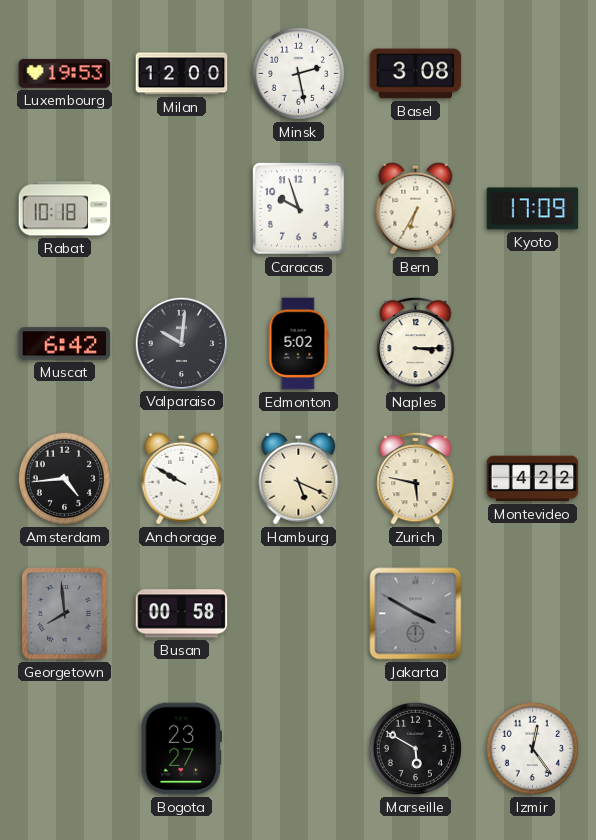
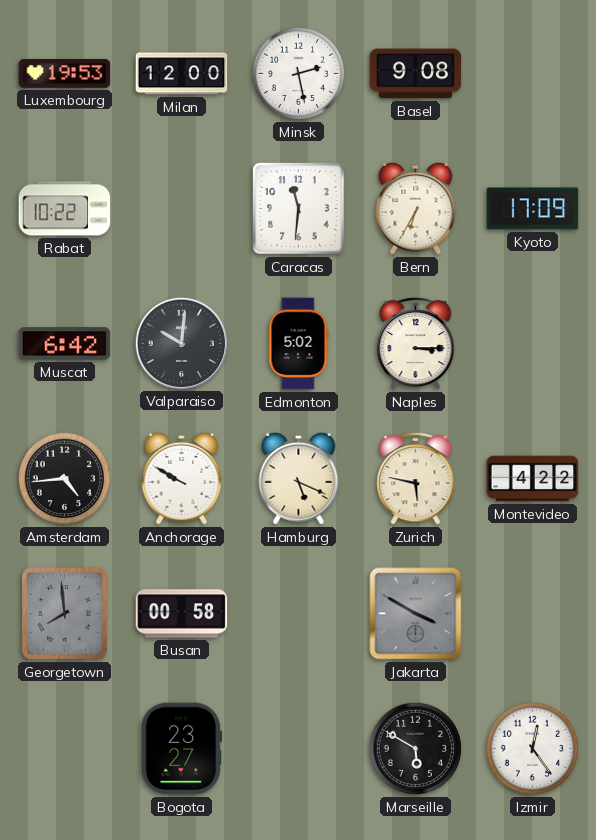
Basel: 3:08 -> 9:08
Rabat: 10:18 -> 10:22
Caracas: 9:57 -> 11:31
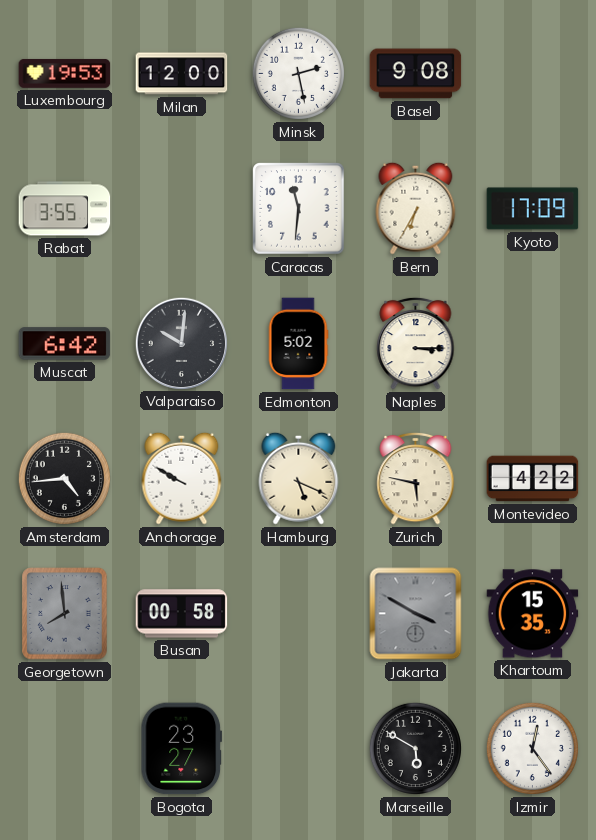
Rabat: 10:22 -> 3:55
Khartoum: none -> 15:35
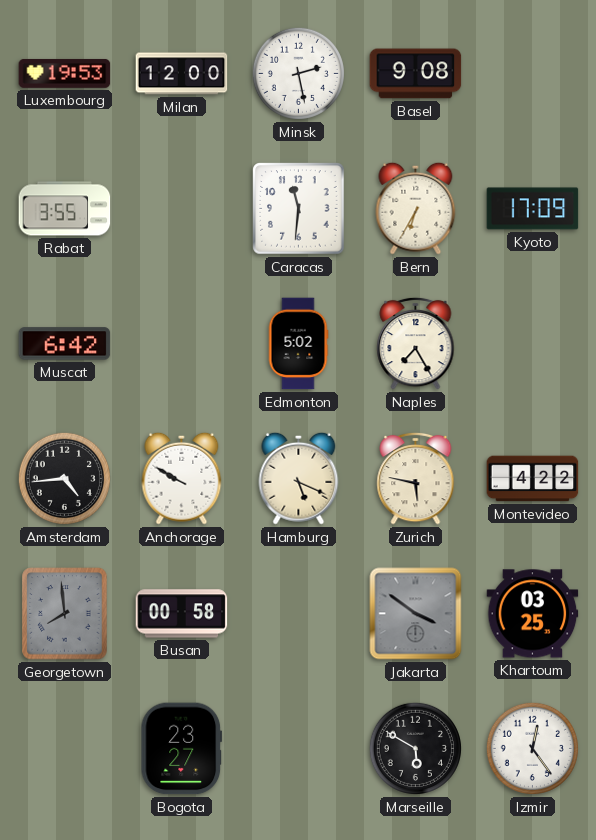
Valparaiso: 10:01 -> none
Naples: 3:15 -> 7:25
Jakarta: 3:50 -> 3:51
Khartoum: 15:35 -> 03:25
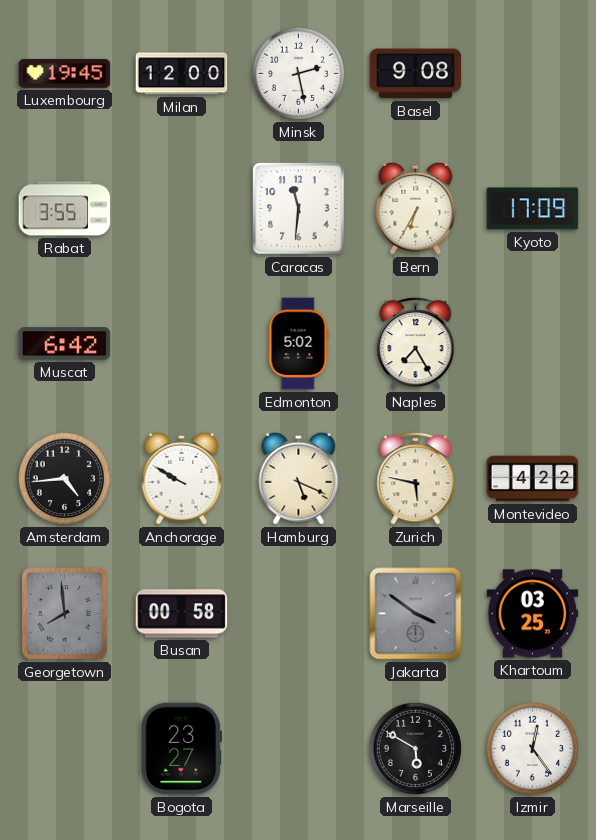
Luxembourg: 19:53 -> 19:45
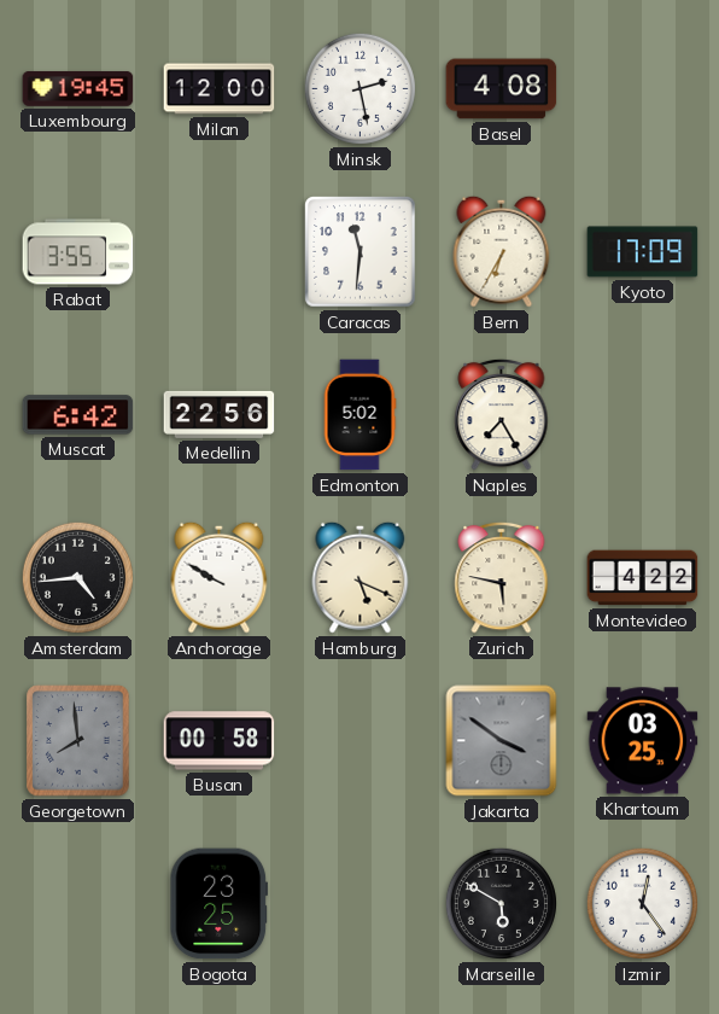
Basel: 9:08 -> 4:08
Medellin: none -> 22:56
Bogota: 23:27 -> 23:25
